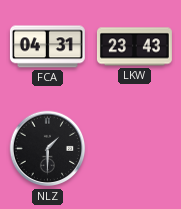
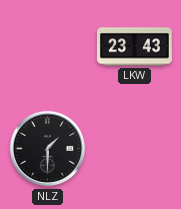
FCA: 04:31 -> none
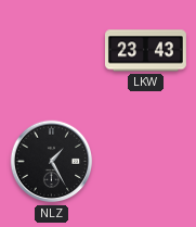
NLZ: 1:30 -> 1:25
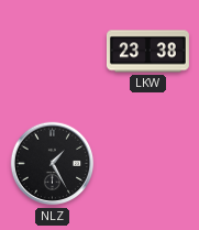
LKW: 23:43 -> 23:38
